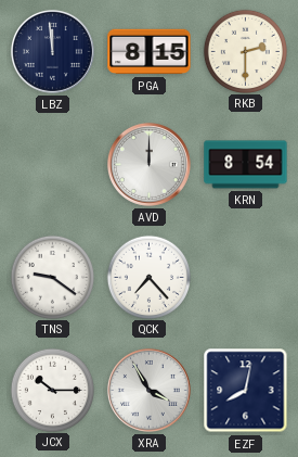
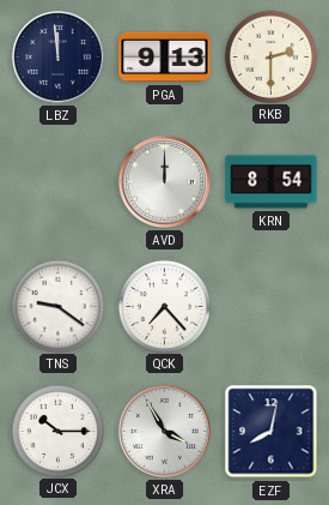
PGA: 8:15 -> 9:13
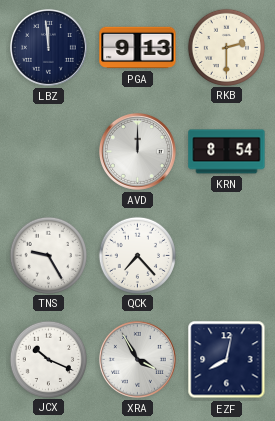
TNS: 9:21 -> 9:25
JCX: 10:15 -> 10:19
